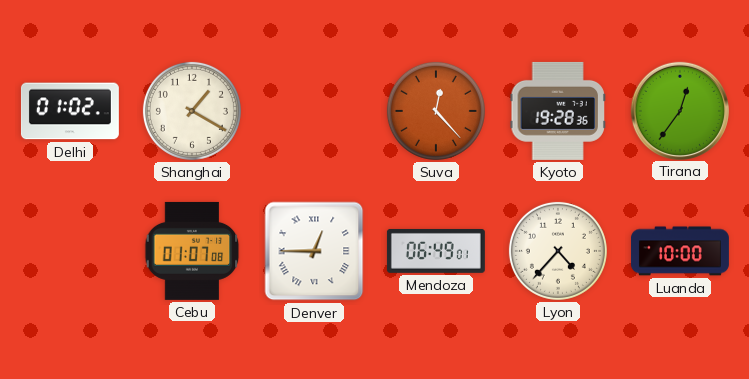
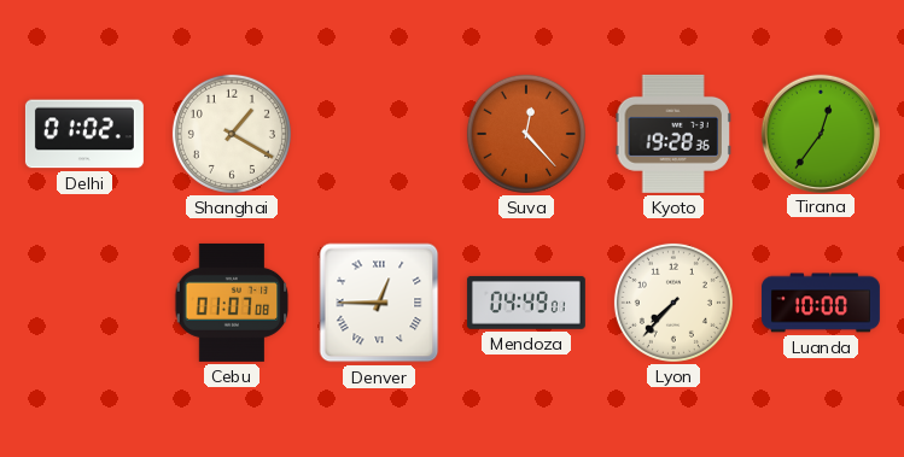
Mendoza: 06:49 -> 04:49
Lyon: 4:37 -> 7:37
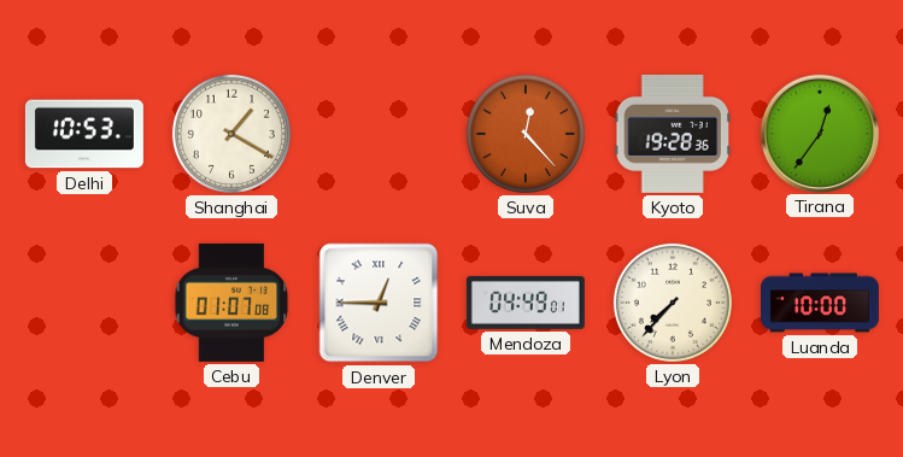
Delhi: 01:02 -> 10:53
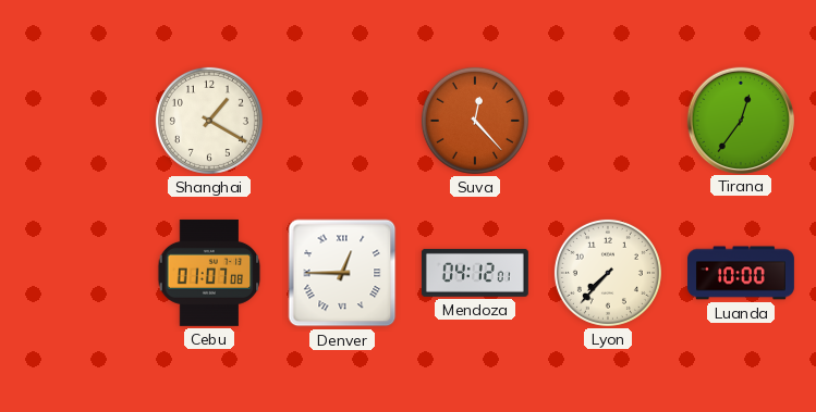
Delhi: 10:53 -> none
Kyoto: 19:28 -> none
Mendoza: 04:49 -> 04:12
